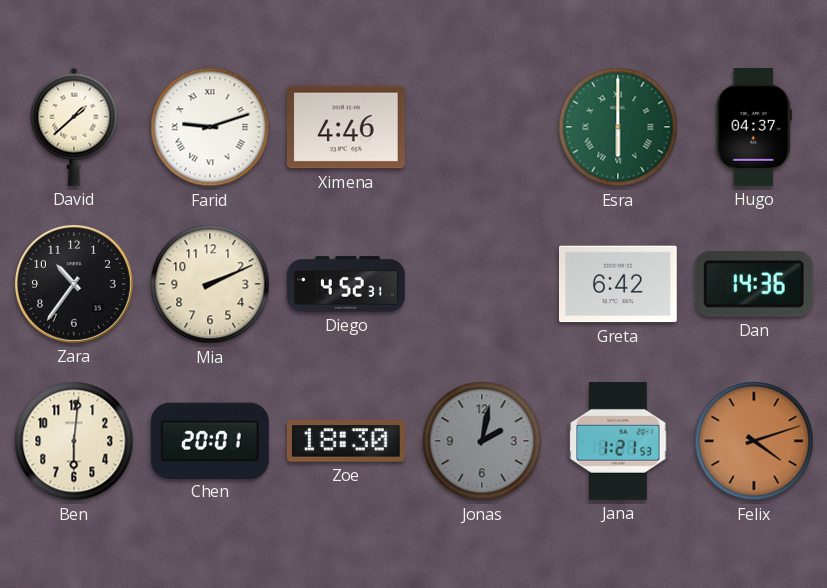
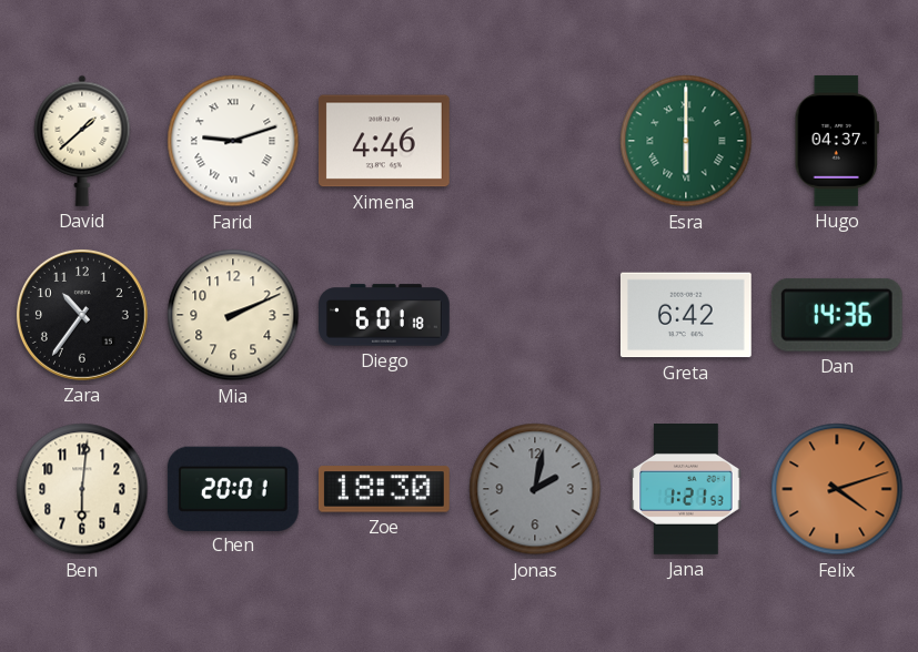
Diego: 4:52 -> 6:01
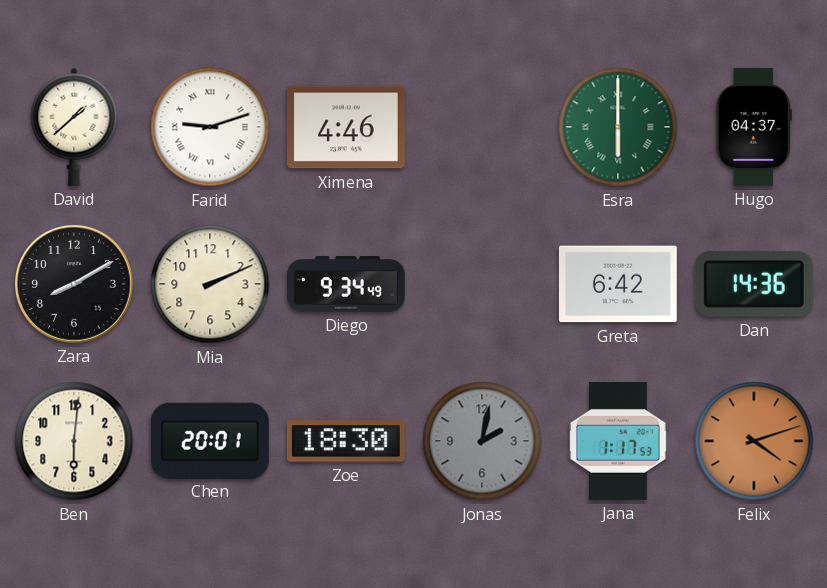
Zara: 10:36 -> 8:10
Diego: 6:01 -> 9:34
Jana: 1:21 -> 1:17
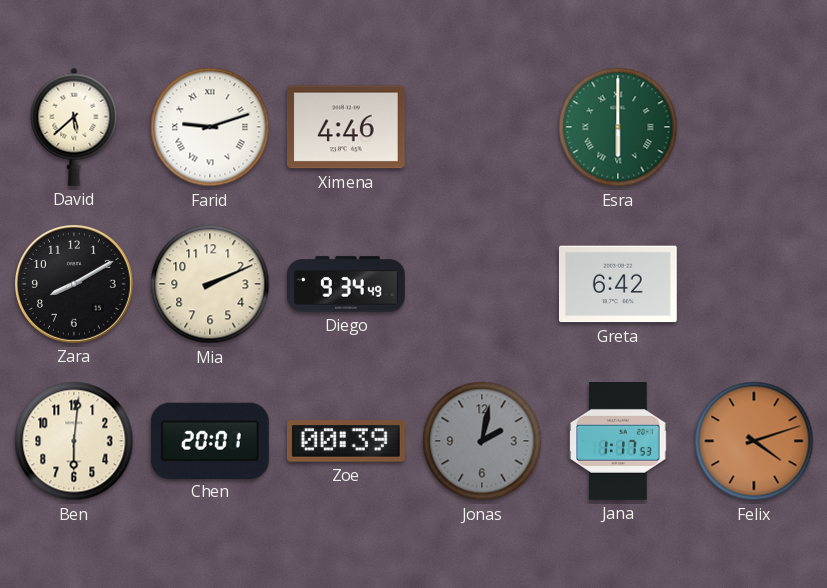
David: 1:38 -> 5:38
Hugo: 04:37 -> none
Dan: 14:36 -> none
Zoe: 18:30 -> 00:39
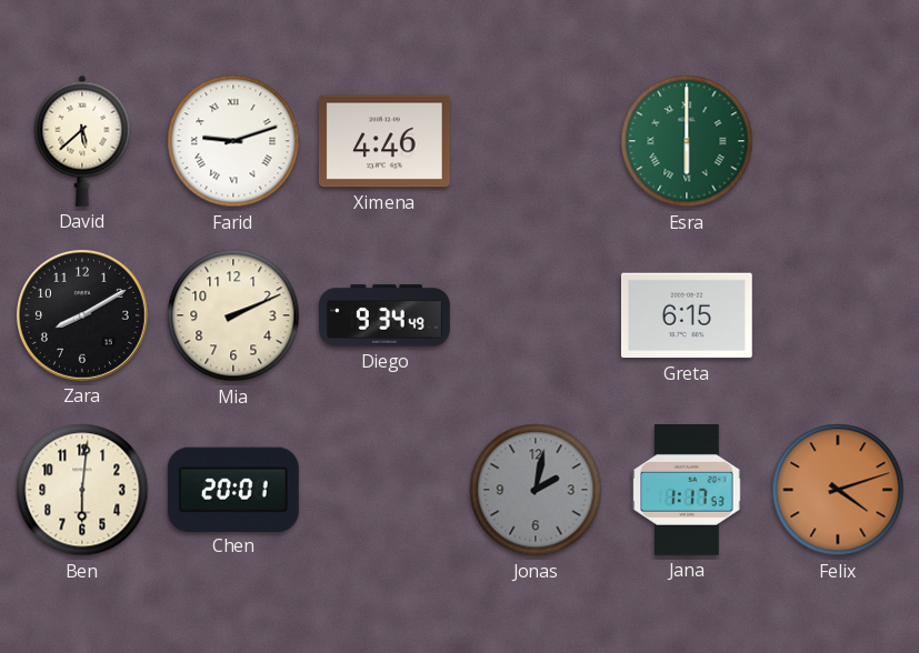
Greta: 6:42 -> 6:15
Zoe: 00:39 -> none
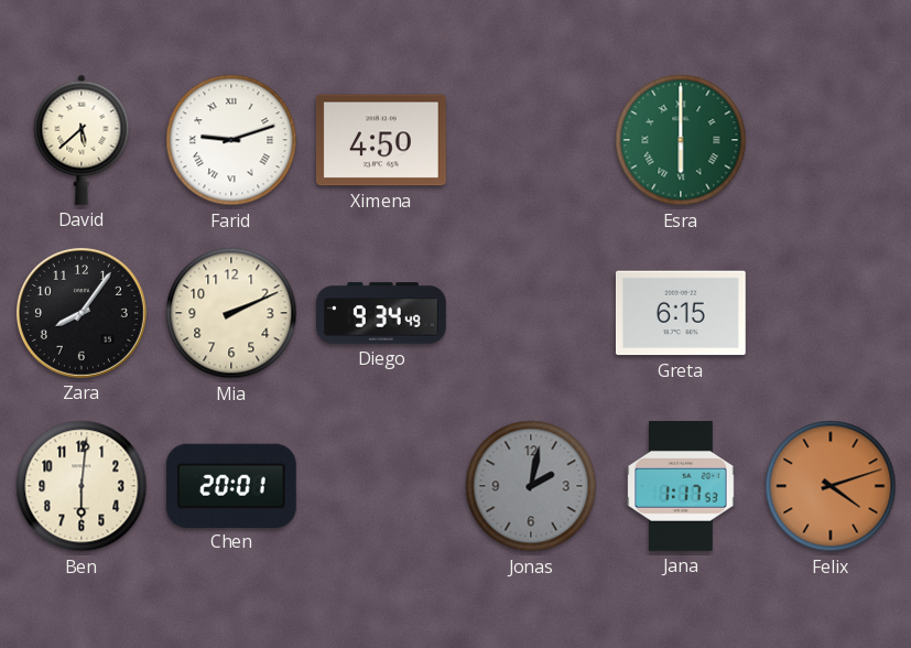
Ximena: 4:46 -> 4:50
Zara: 8:10 -> 8:06
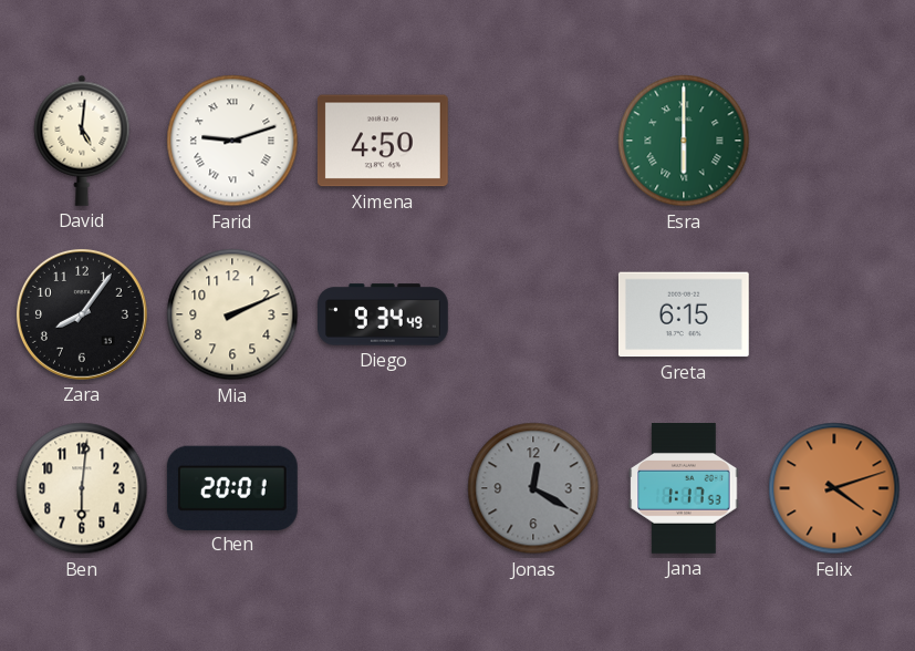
David: 5:38 -> 5:01
Jonas: 2:02 -> 12:20
